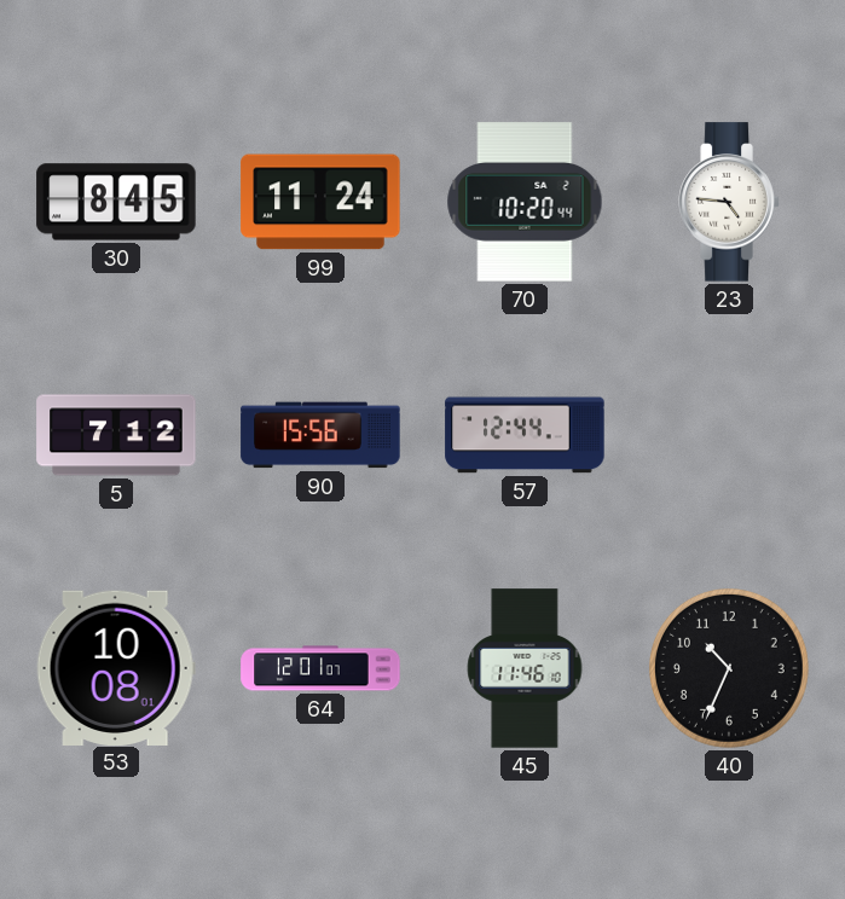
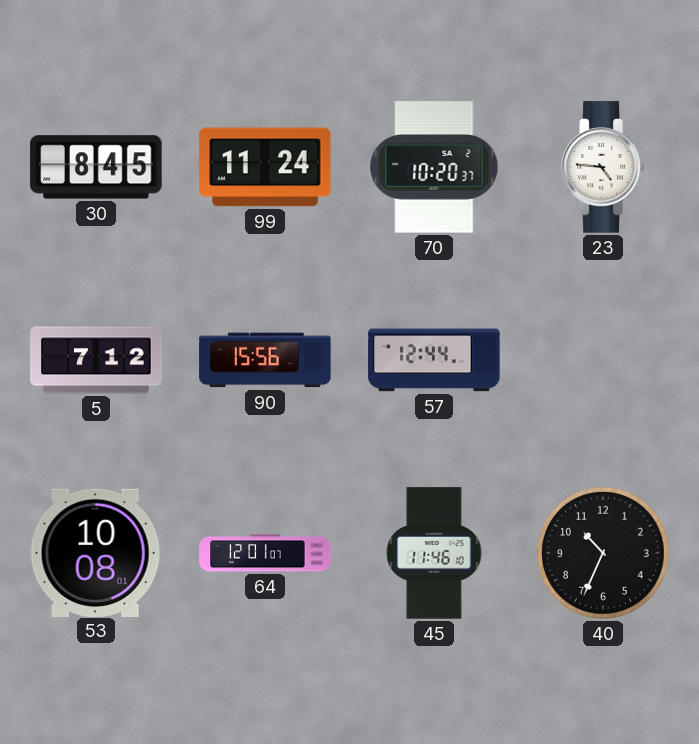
70: 10:20:44 -> 10:20:37
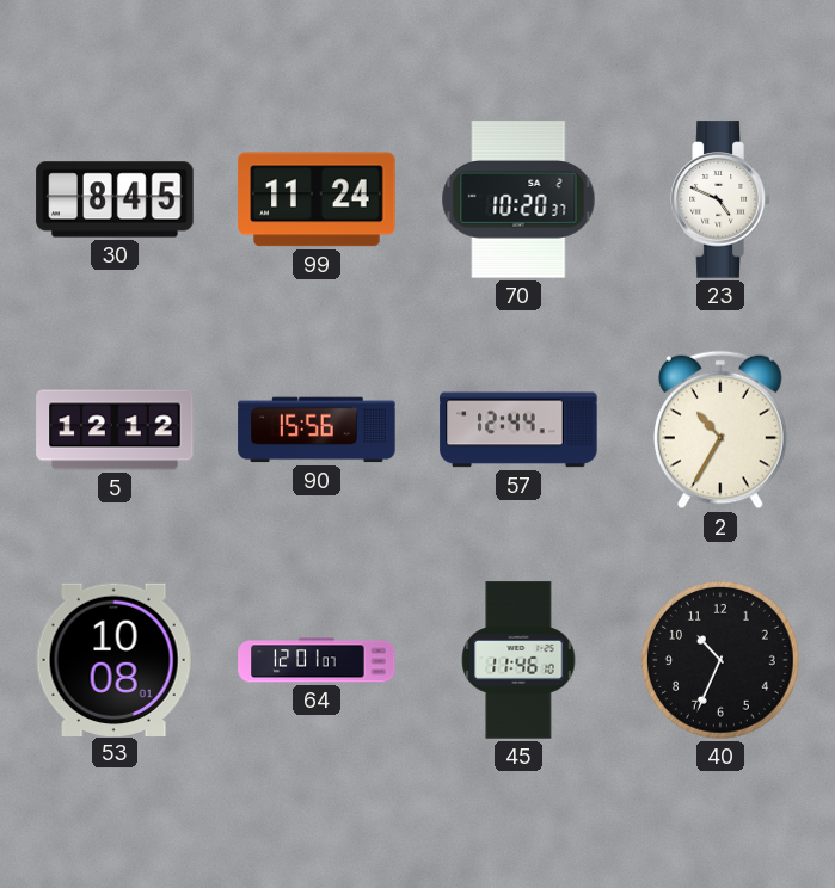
23: 4:46 -> 4:49
5: 7:12 -> 12:12
2: none -> 10:35
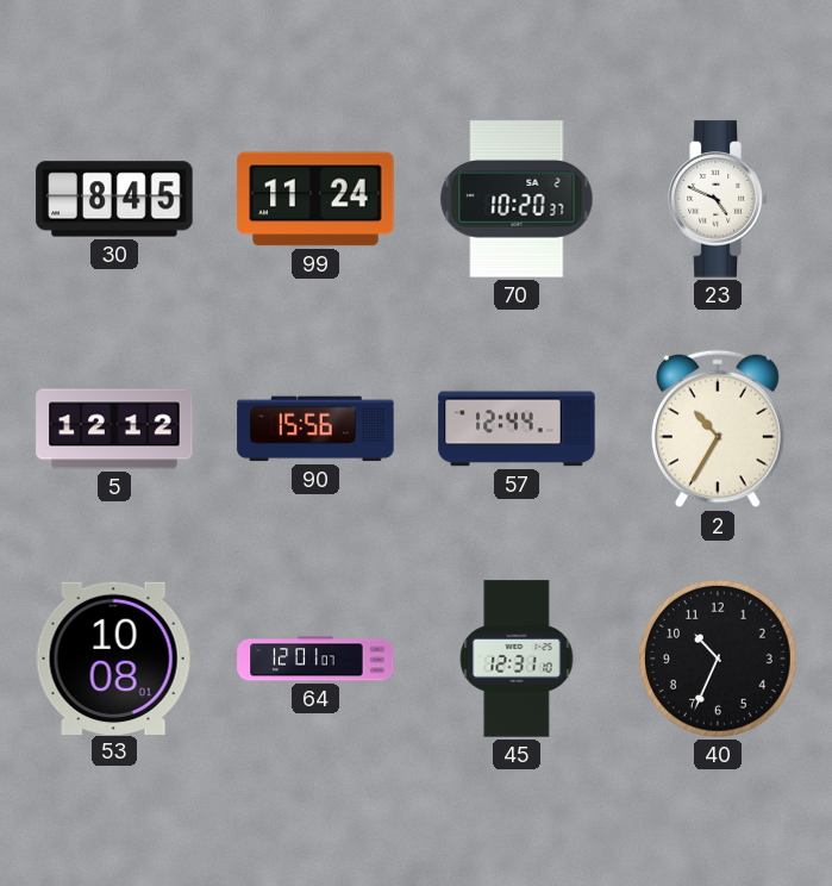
45: 11:46 -> 12:31
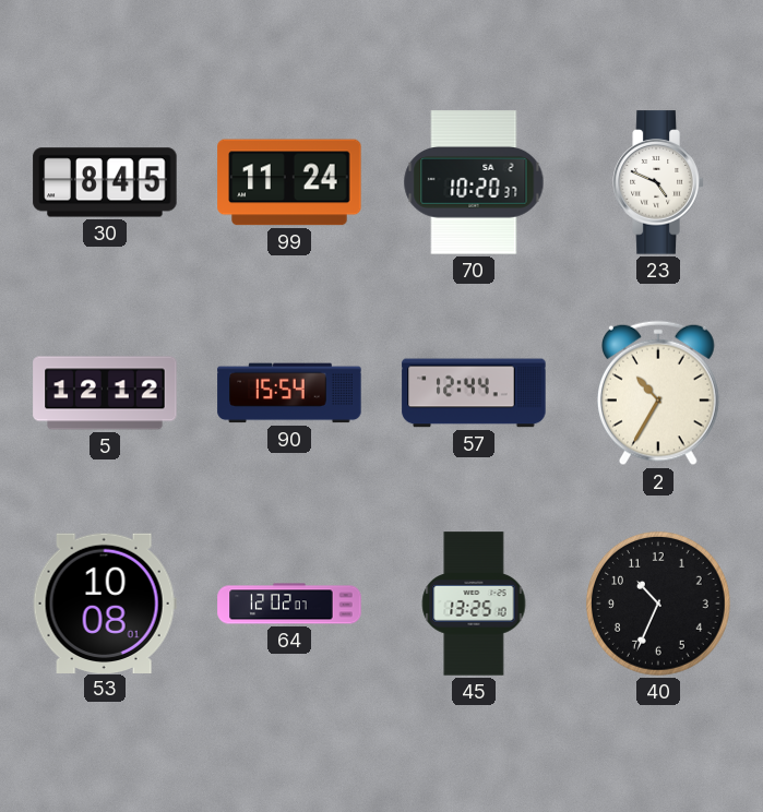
90: 15:56 -> 15:54
64: 12:01 -> 12:02
45: 12:31 -> 13:25
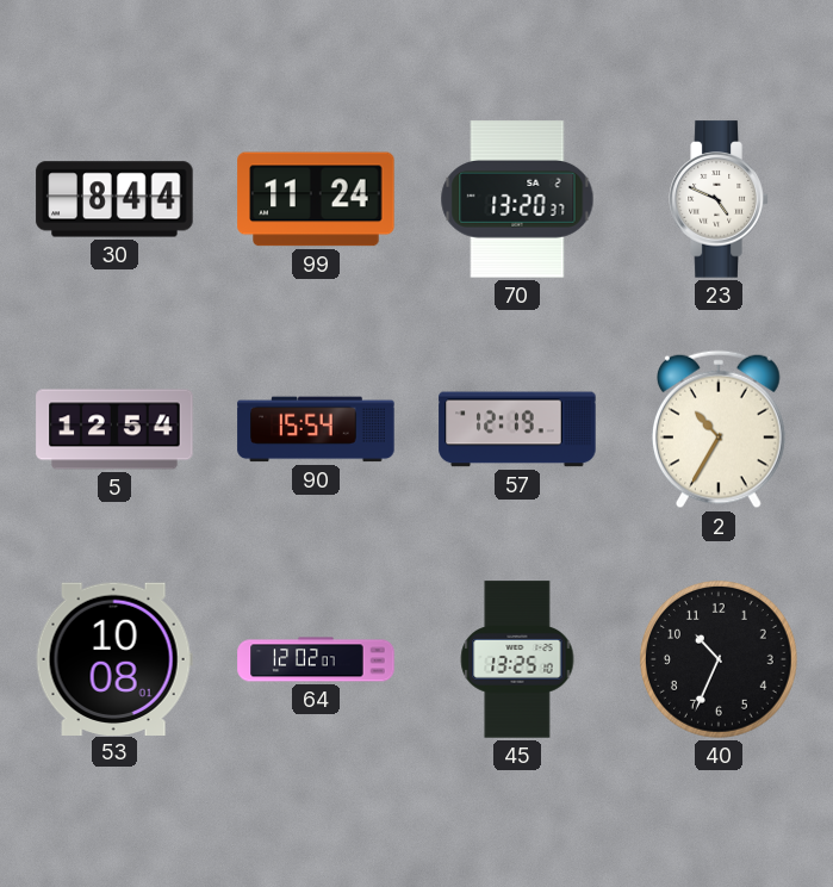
30: 8:45 -> 8:44
70: 10:20 -> 13:20
5: 12:12 -> 12:54
57: 12:44 -> 12:19
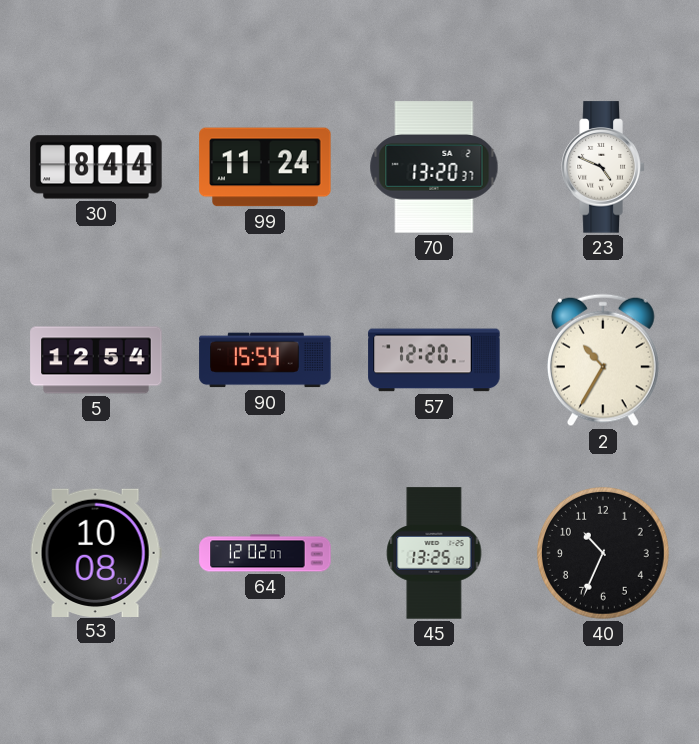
57: 12:19 -> 12:20
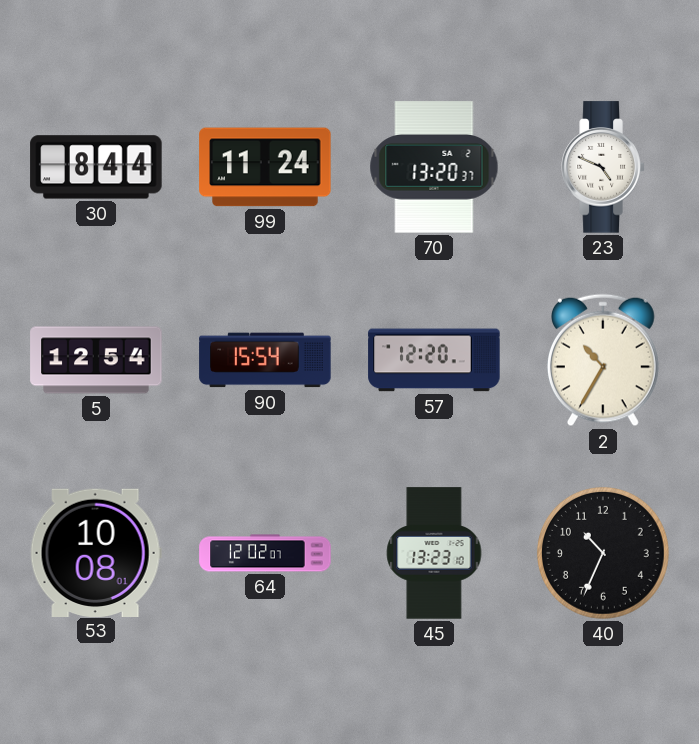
45: 13:25 -> 13:23
